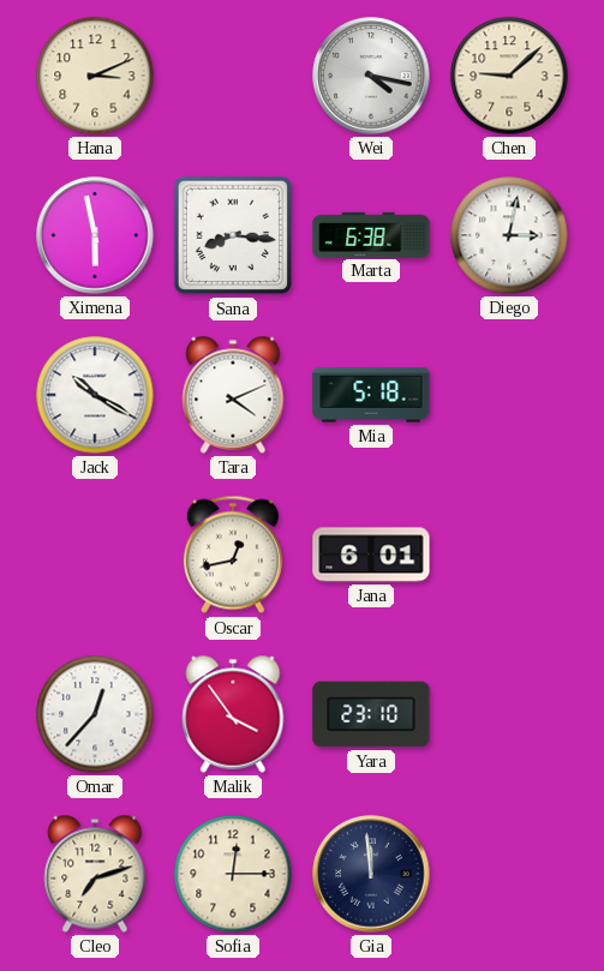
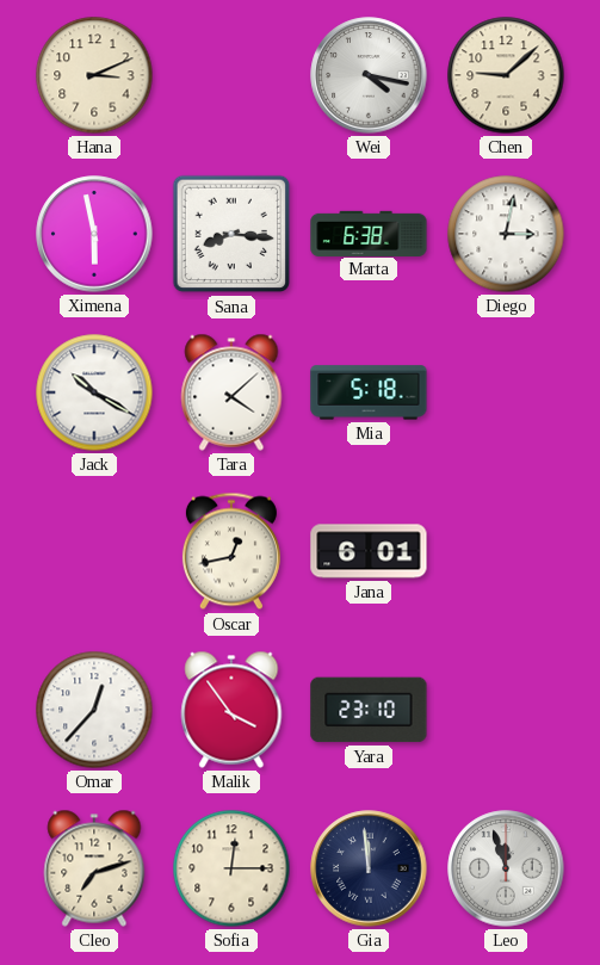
Tara: 4:11 -> 4:08
Leo: none -> 11:57
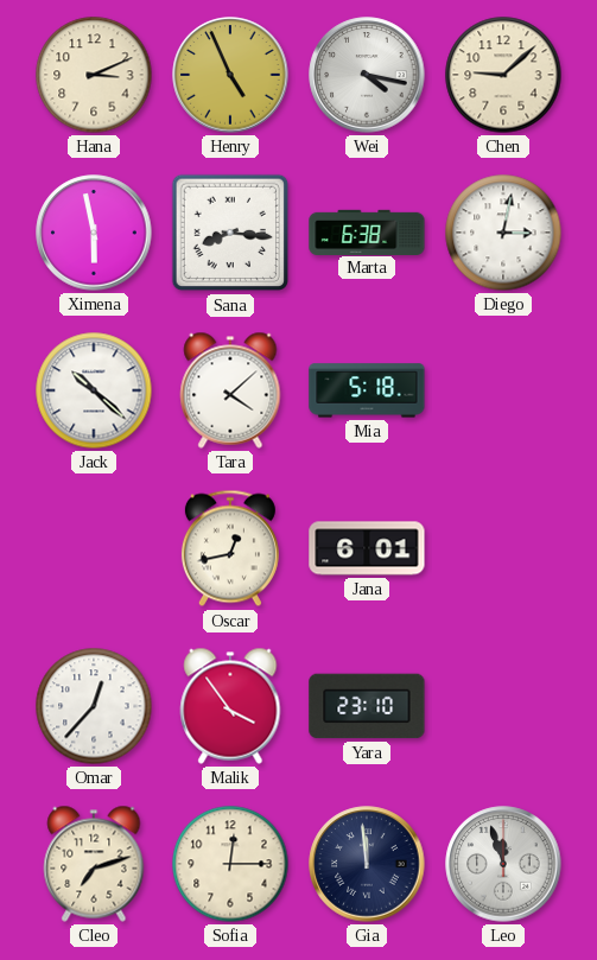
Henry: none -> 4:56
Jack: 10:20 -> 10:22
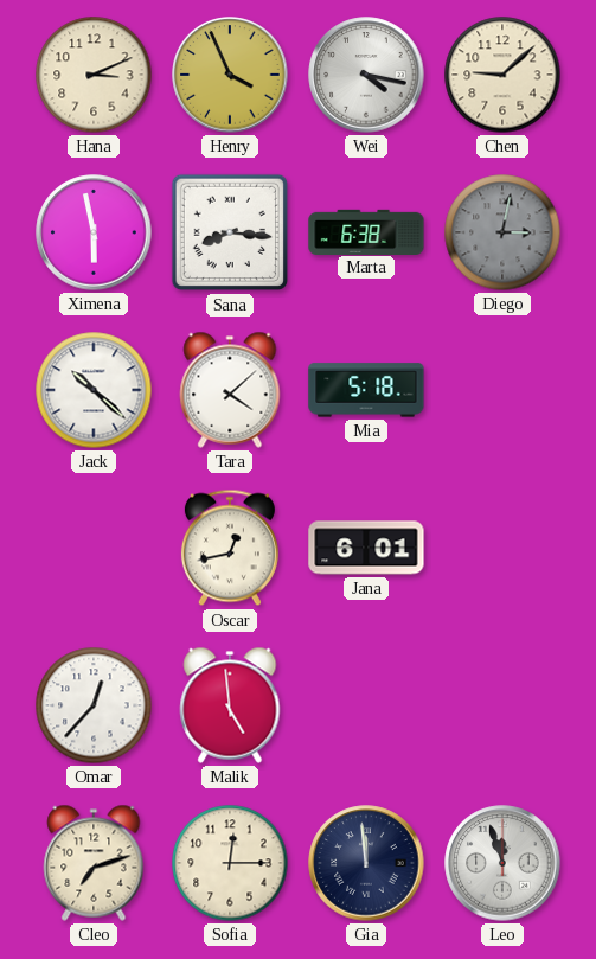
Henry: 4:56 -> 3:56
Diego dial: white -> grey
Malik: 3:54 -> 4:59
Yara: 23:10 -> none
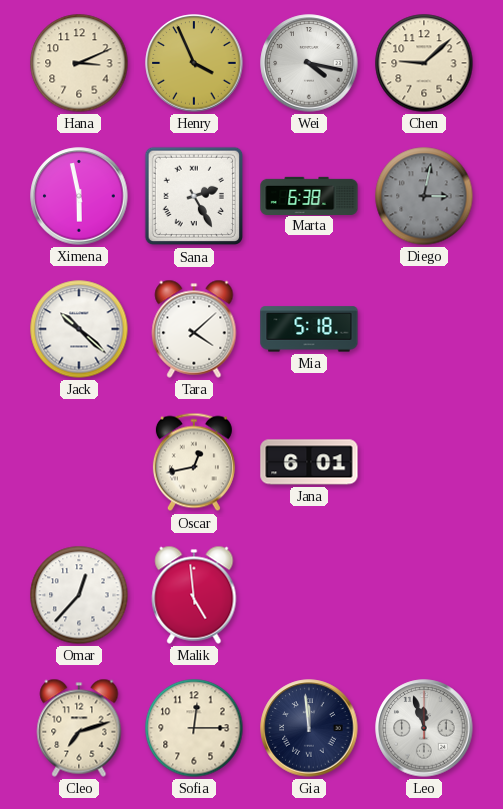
Sana: 8:16 -> 2:25
